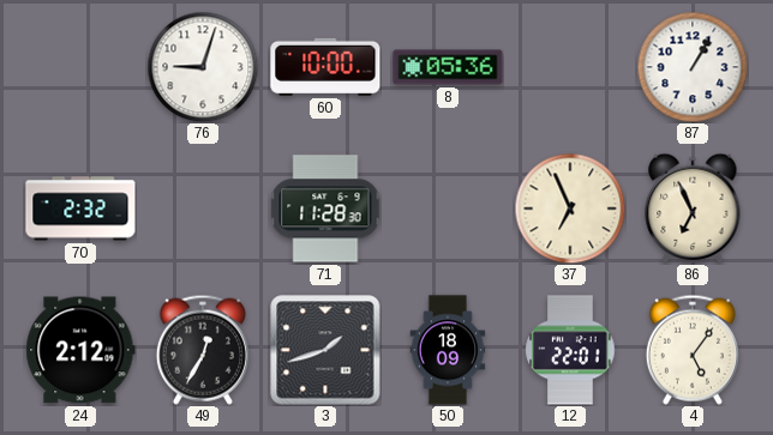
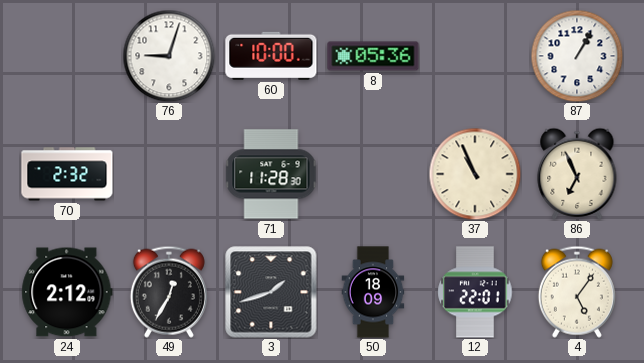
37: 6:56 -> 10:56
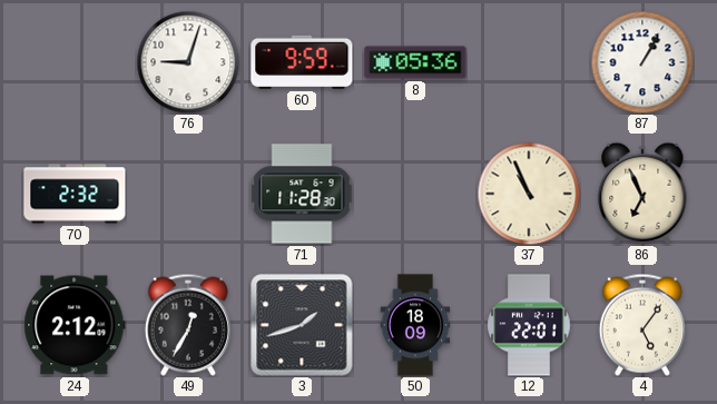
60: 10:00 -> 9:59
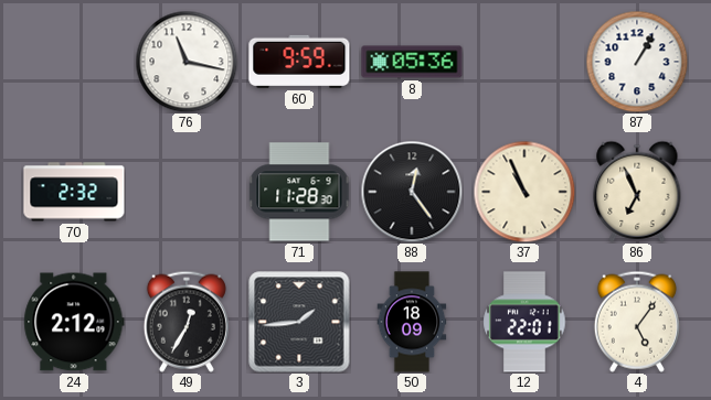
76: 9:03 -> 11:17
88: none -> 12:24
3: 1:42 -> 1:44
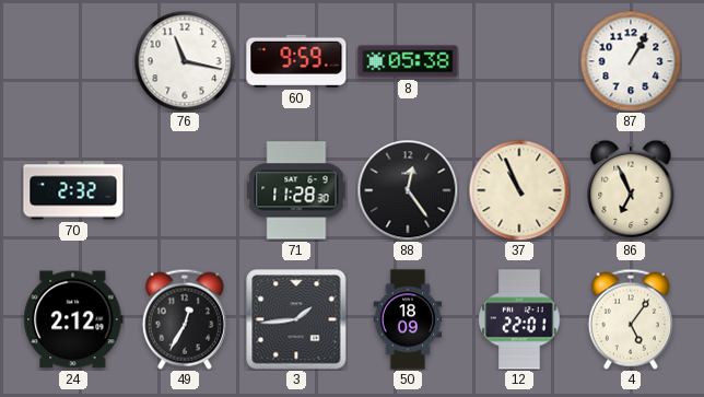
8: 05:36 -> 05:38
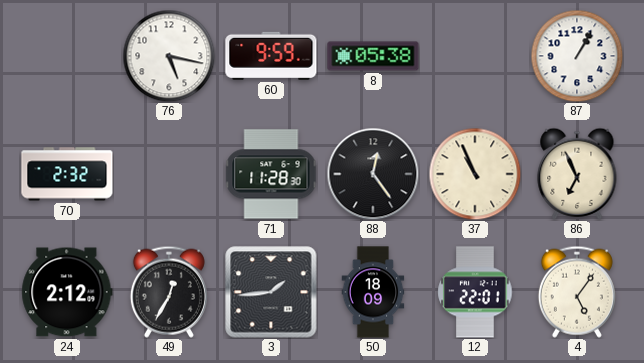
76: 11:17 -> 5:17
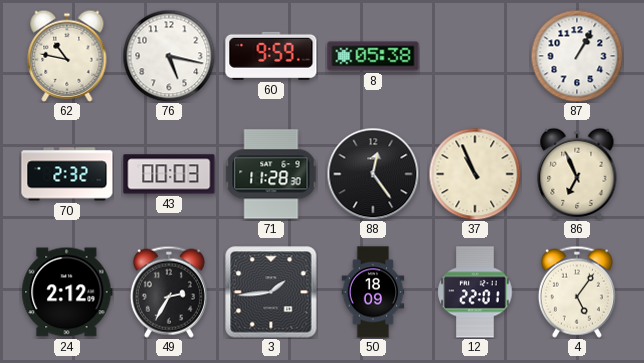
62: none -> 10:47
43: none -> 00:03
49: 12:35 -> 2:35
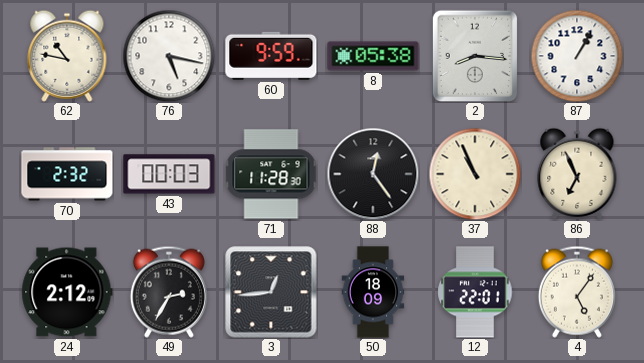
2: none -> 8:16
3: 1:44 -> 12:44
